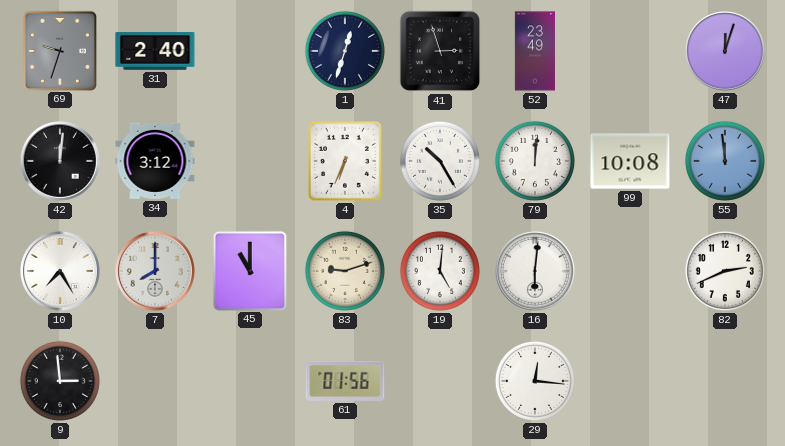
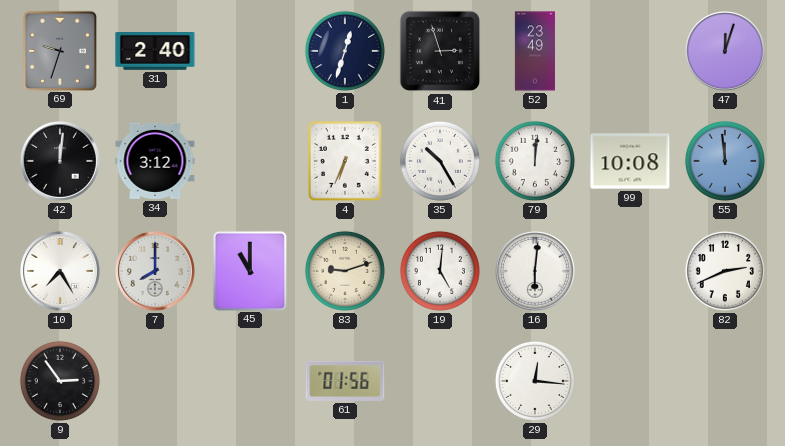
9: 2:59 -> 2:54
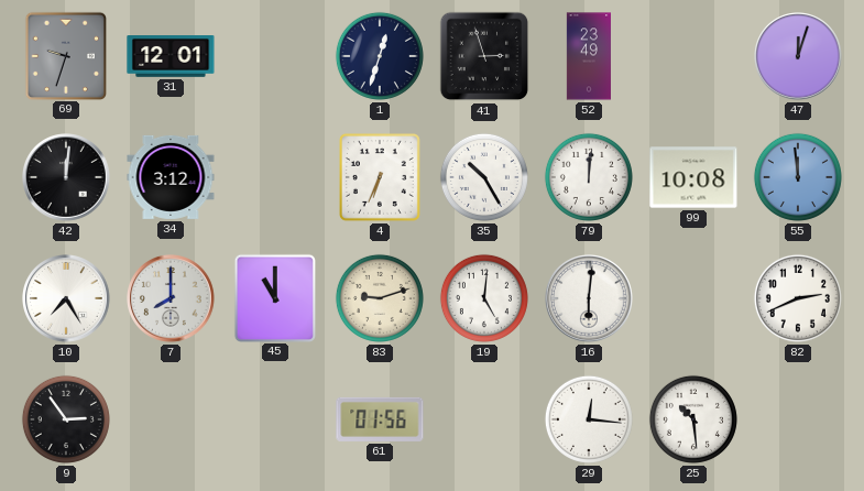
31: 2:40 -> 12:01
25: none -> 10:29
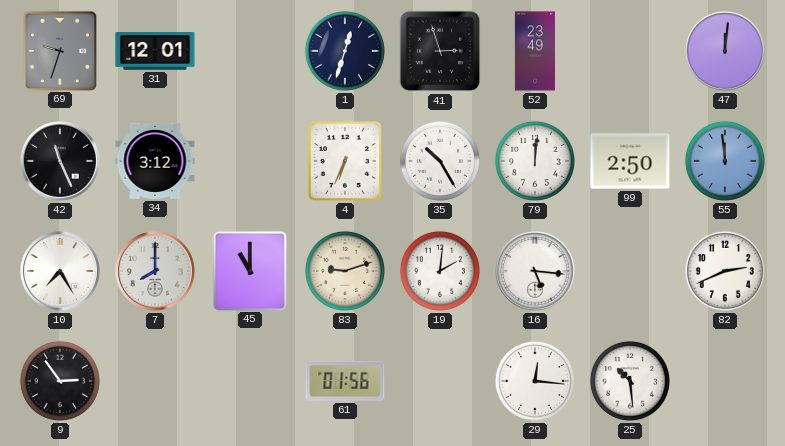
47: 12:03 -> 12:01
42: 12:01 -> 11:26
99: 10:08 -> 2:50
19: 5:01 -> 2:01
16: 6:01 -> 5:16
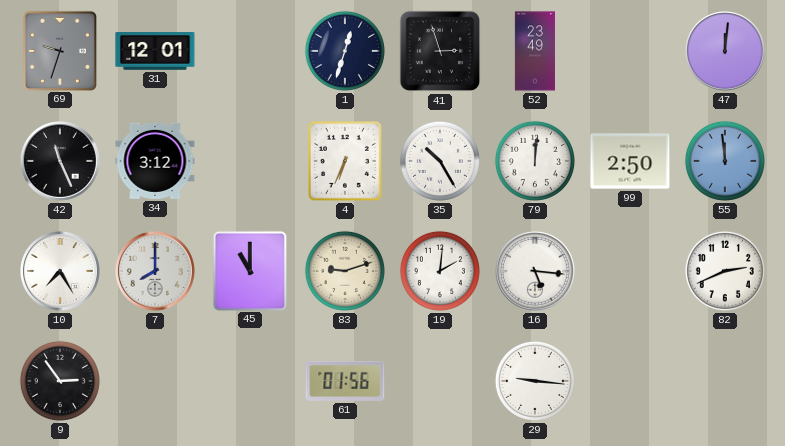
29: 12:16 -> 9:16
25: 10:29 -> none
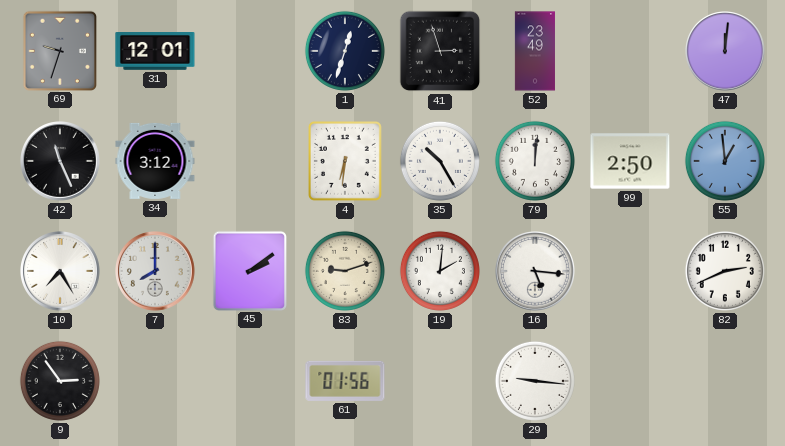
4: 6:34 -> 6:31
55: 11:59 -> 12:59
45: 11:00 -> 2:09
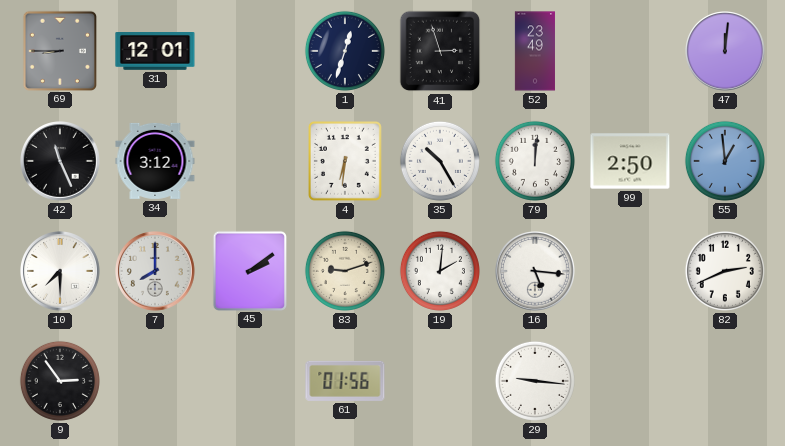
69: 9:33 -> 8:45
10: 7:25 -> 7:30
